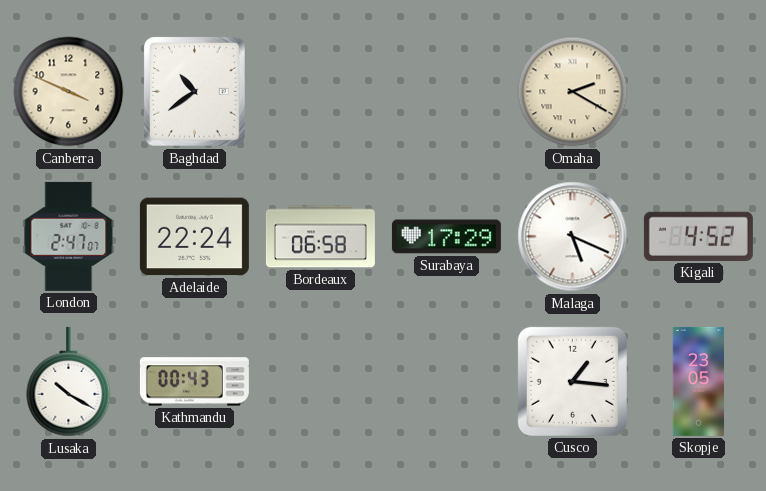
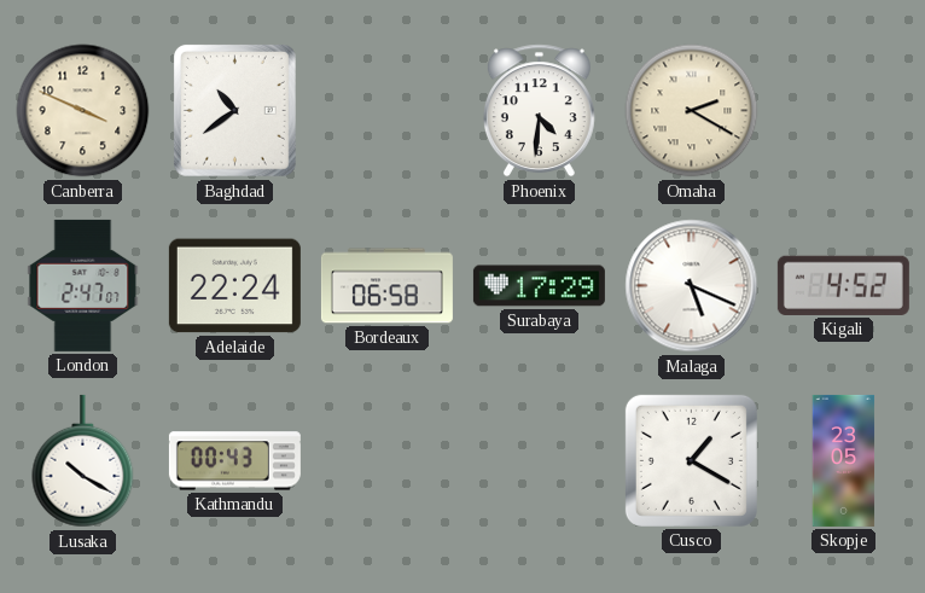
Phoenix: none -> 4:31
Cusco: 1:16 -> 1:20
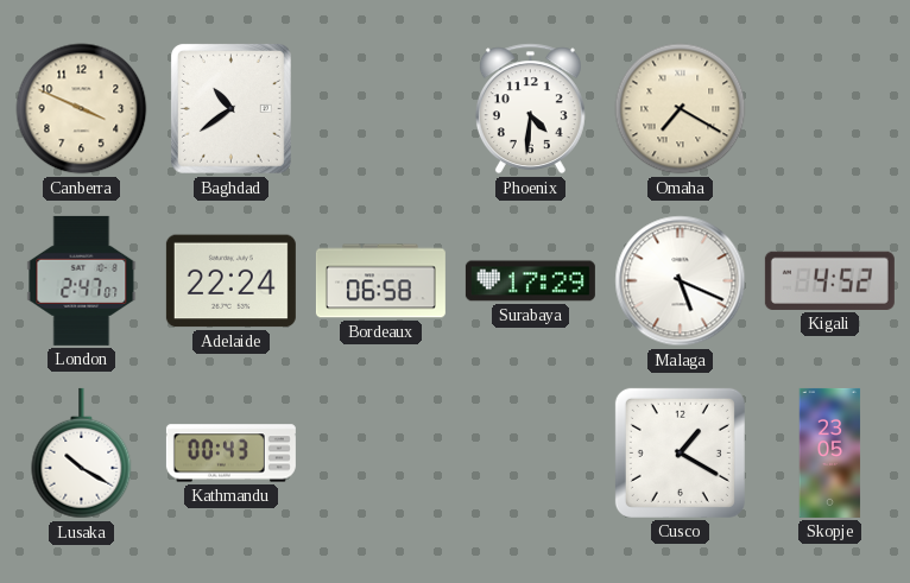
Omaha: 2:20 -> 7:20
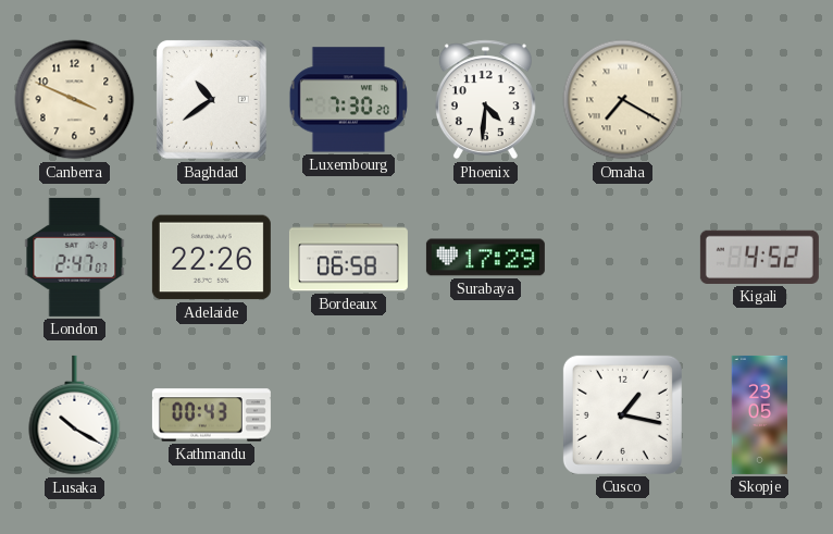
Luxembourg: none -> 7:30
Adelaide: 22:24 -> 22:26
Malaga: 5:19 -> none
Cusco: 1:20 -> 1:17
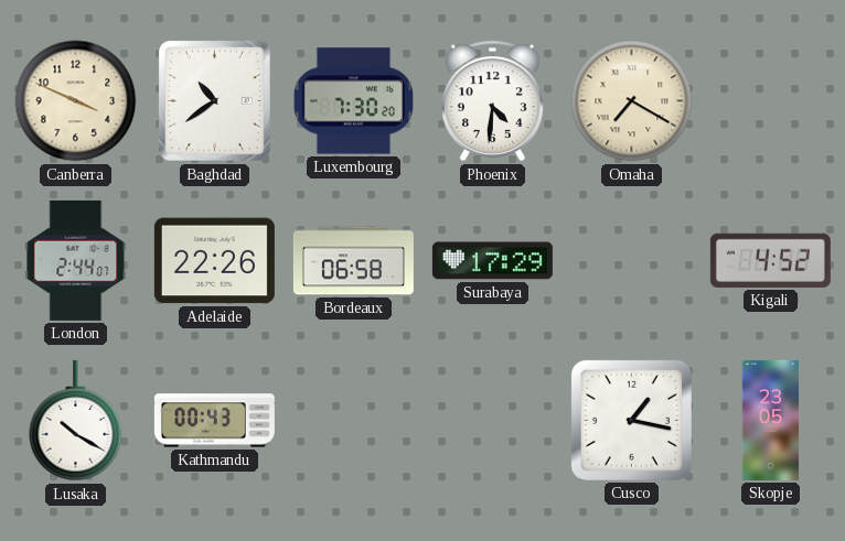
London: 2:47 -> 2:44
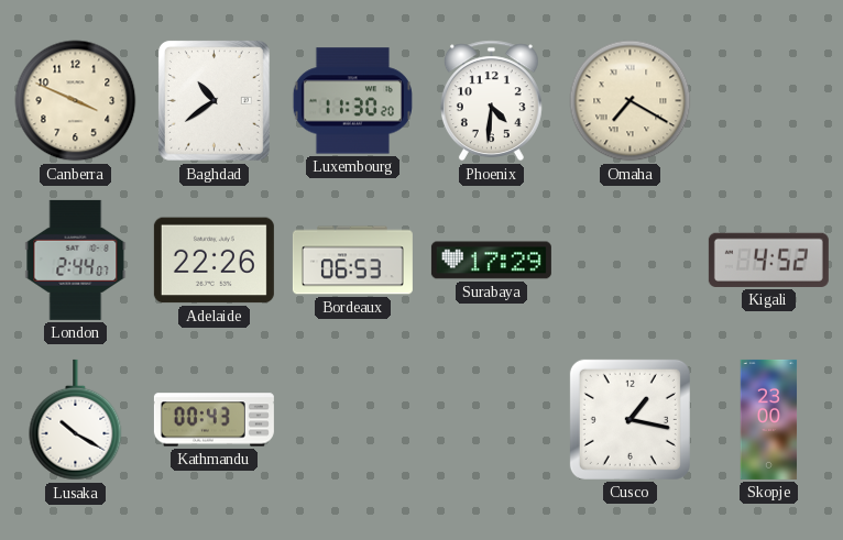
Luxembourg: 7:30 -> 11:30
Bordeaux: 06:58 -> 06:53
Skopje: 23:05 -> 23:00
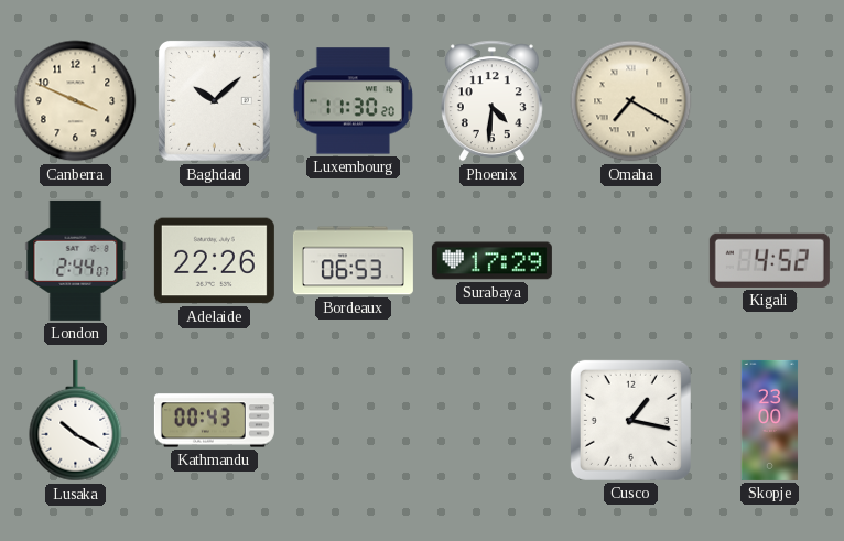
Baghdad: 10:39 -> 10:08
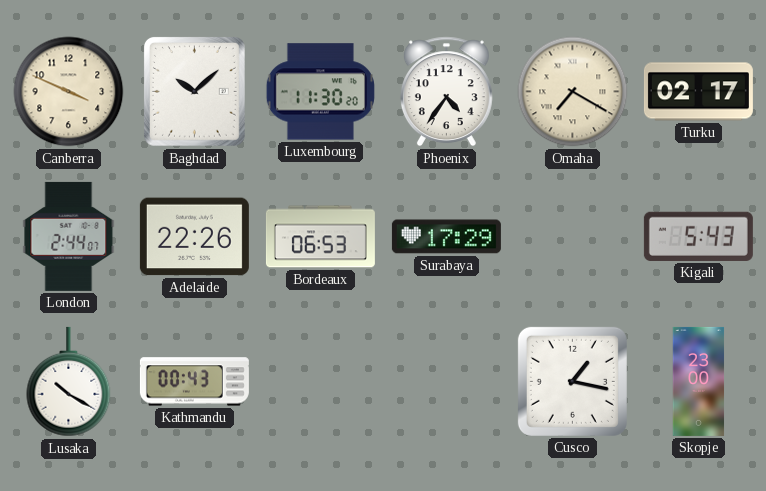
Phoenix: 4:31 -> 4:36
Turku: none -> 02:17
Kigali: 4:52 -> 5:43
